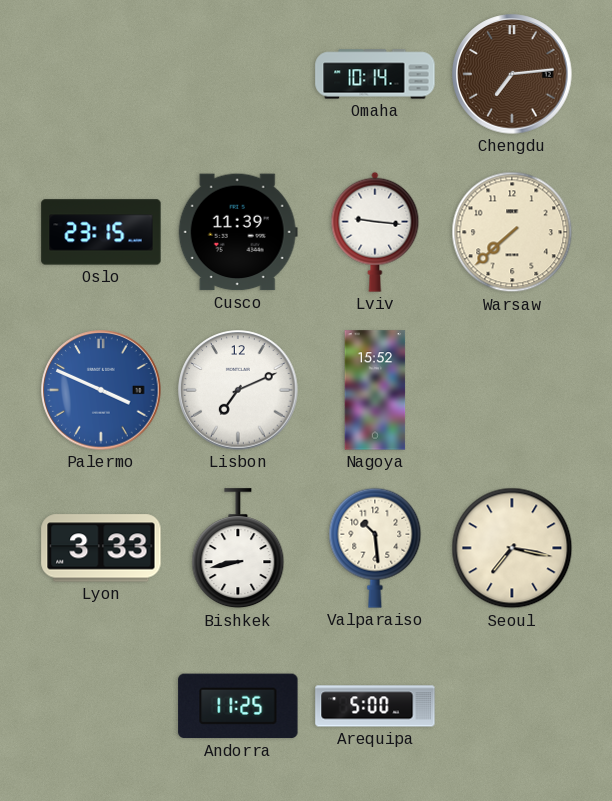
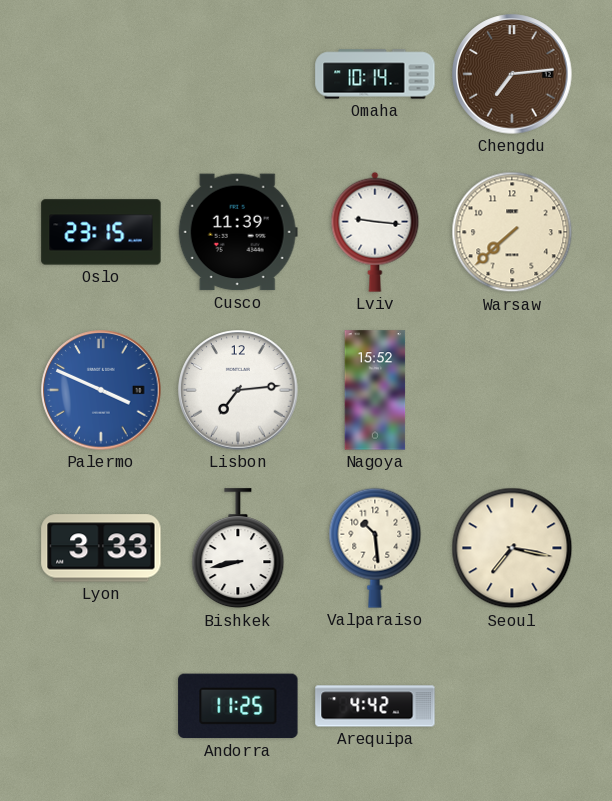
Lisbon: 7:11 -> 7:14
Arequipa: 5:00 -> 4:42
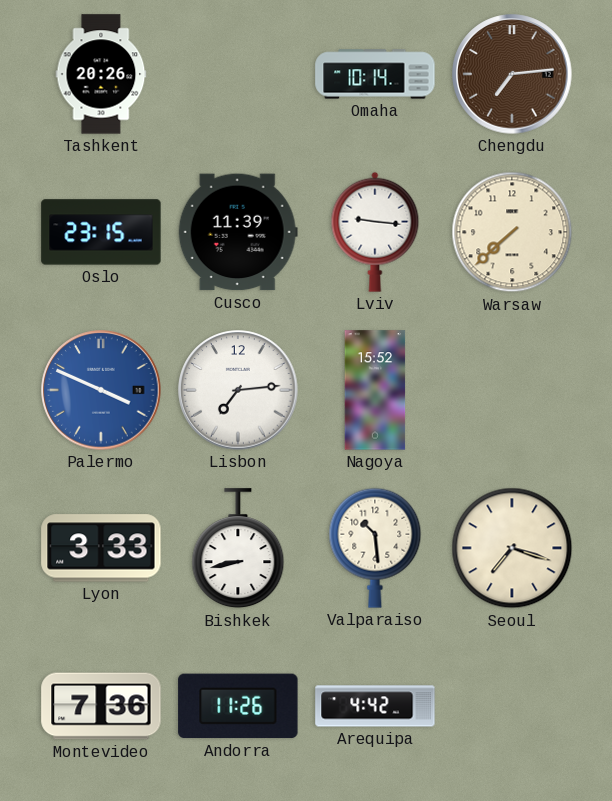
Tashkent: none -> 20:26
Seoul: 7:17 -> 7:18
Montevideo: none -> 7:36
Andorra: 11:25 -> 11:26
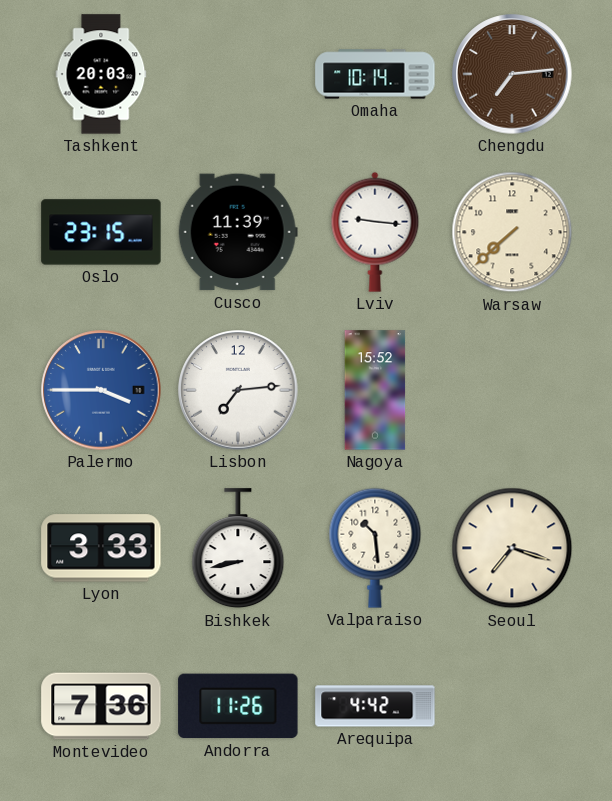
Tashkent: 20:26 -> 20:03
Palermo: 3:49 -> 3:45
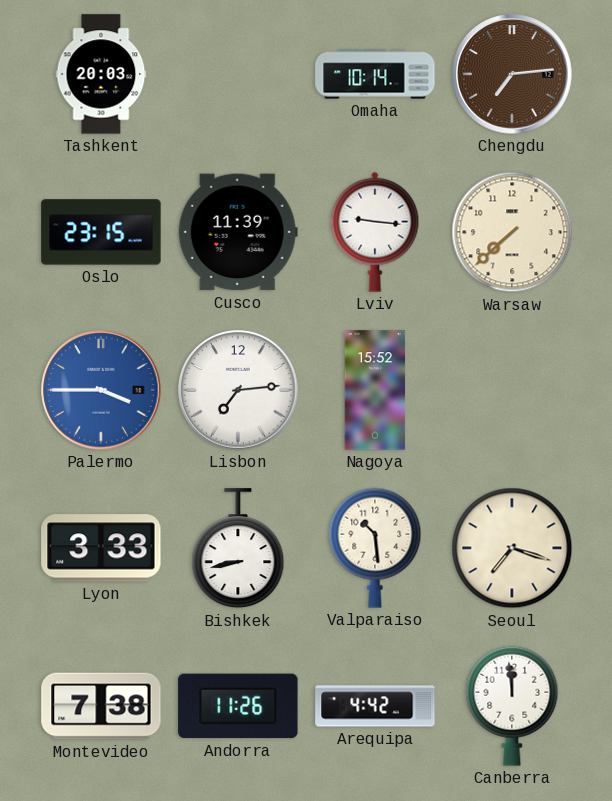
Montevideo: 7:36 -> 7:38
Canberra: none -> 11:59
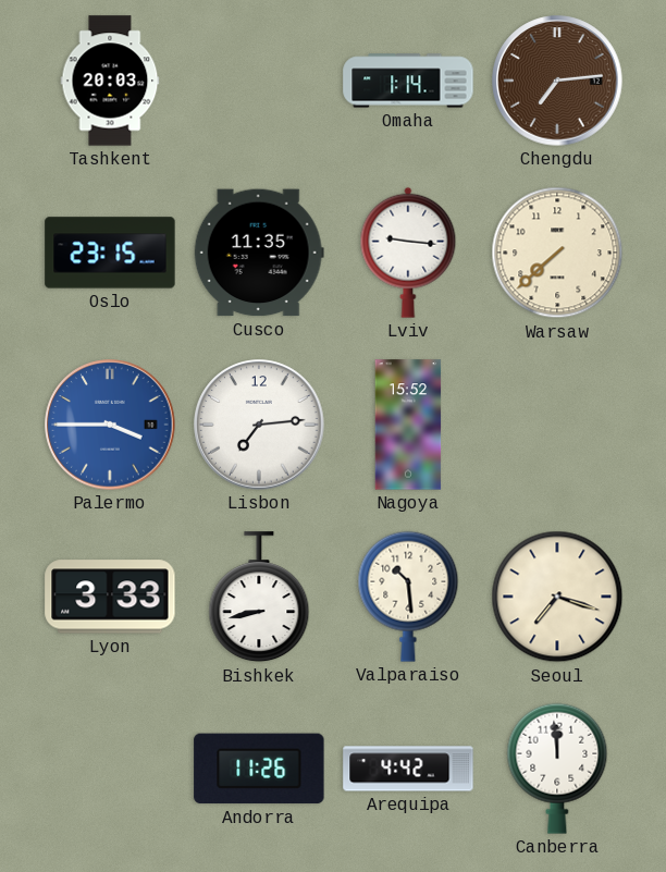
Omaha: 10:14 -> 1:14
Cusco: 11:39 -> 11:35
Montevideo: 7:38 -> none
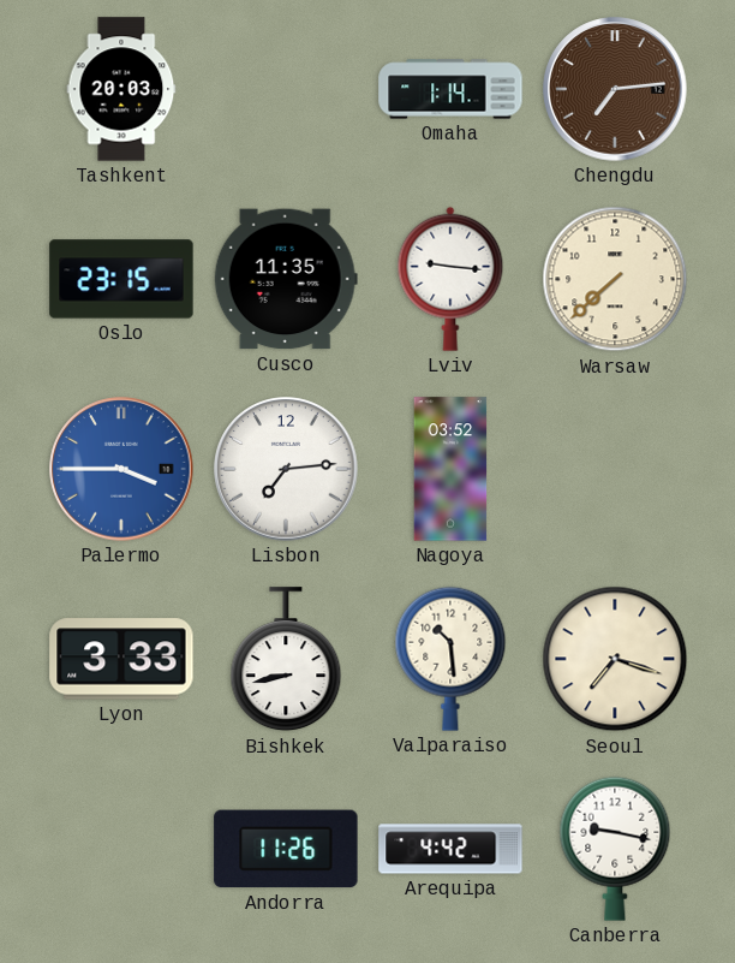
Nagoya: 15:52 -> 03:52
Canberra: 11:59 -> 9:17
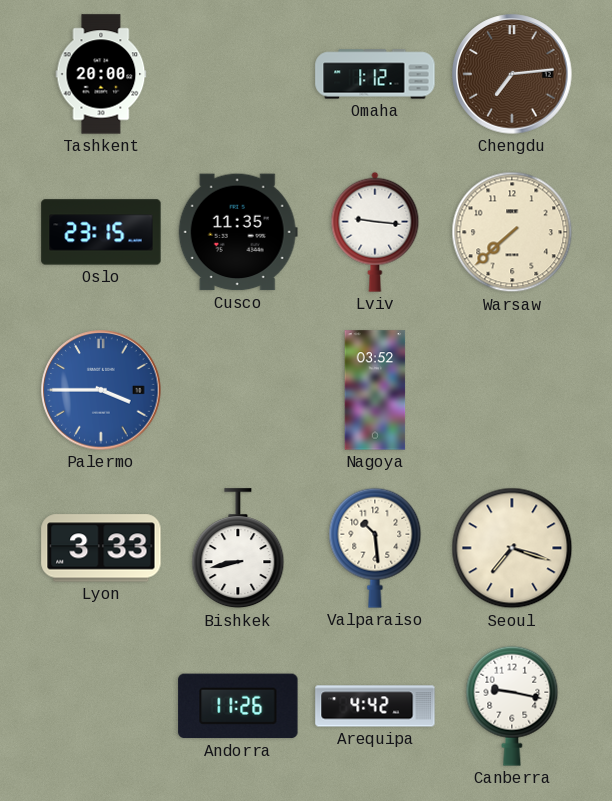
Tashkent: 20:03 -> 20:00
Omaha: 1:14 -> 1:12
Lisbon: 7:14 -> none
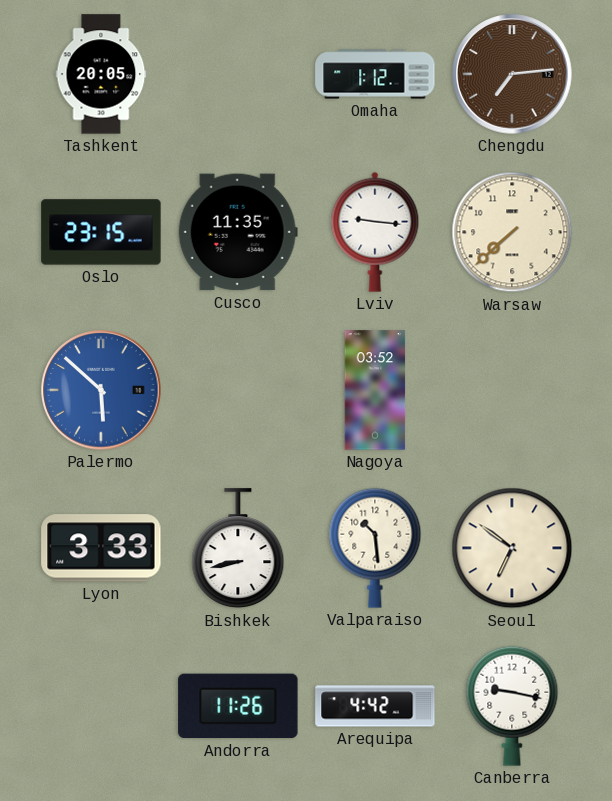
Tashkent: 20:00 -> 20:05
Palermo: 3:45 -> 5:52
Seoul: 7:18 -> 6:51
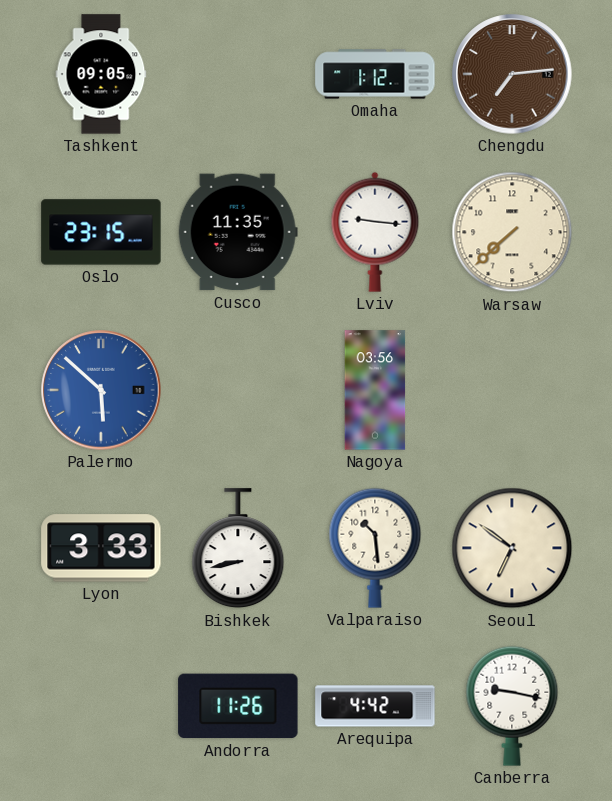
Tashkent: 20:05 -> 09:05
Nagoya: 03:52 -> 03:56
